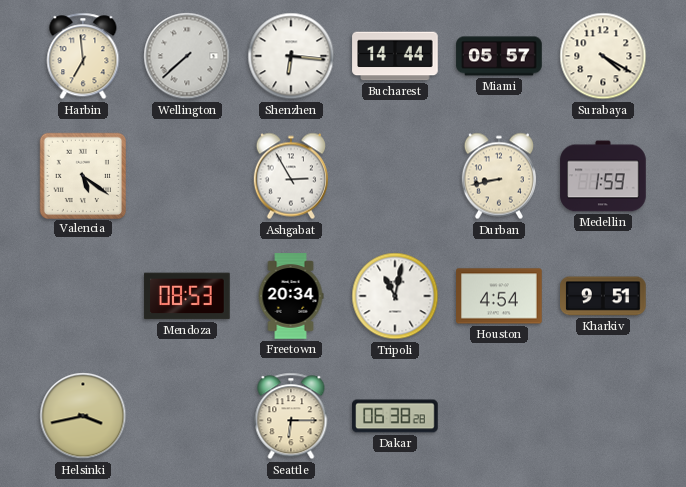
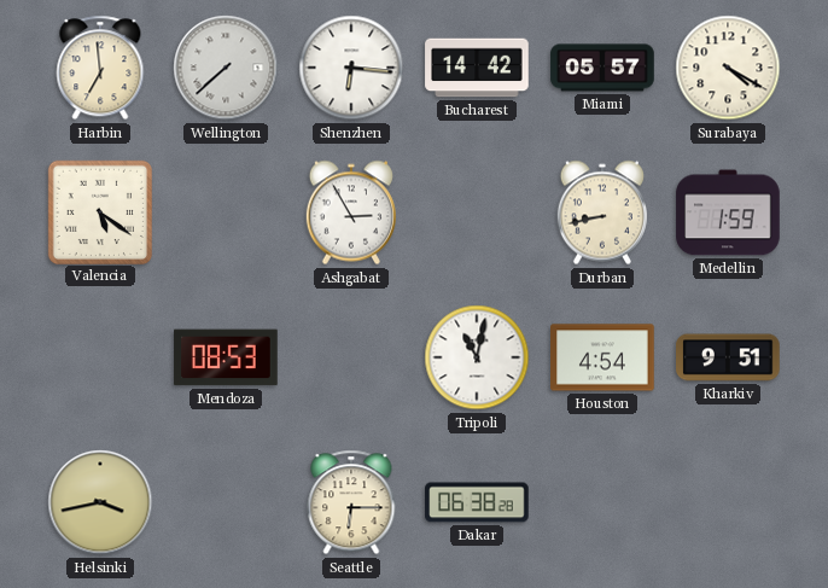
Bucharest: 14:44 -> 14:42
Freetown: 20:34 -> none
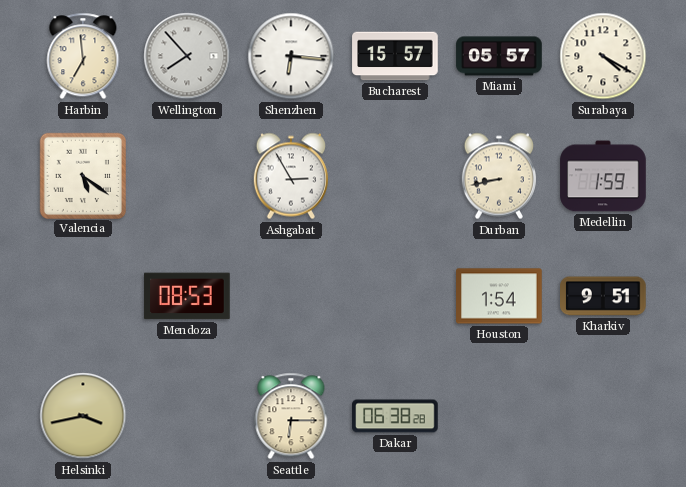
Wellington: 7:38 -> 7:53
Bucharest: 14:42 -> 15:57
Tripoli: 11:02 -> none
Houston: 4:54 -> 1:54
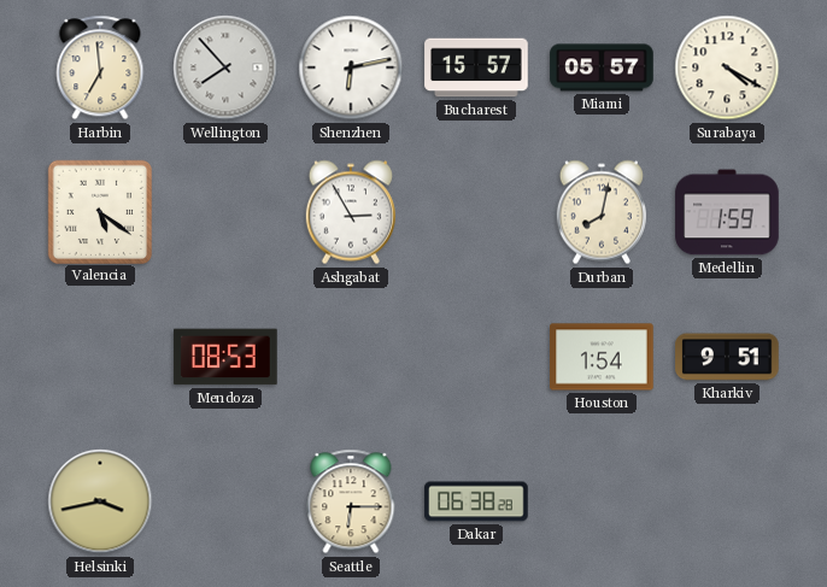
Shenzhen: 6:16 -> 6:13
Durban: 8:43 -> 8:02
